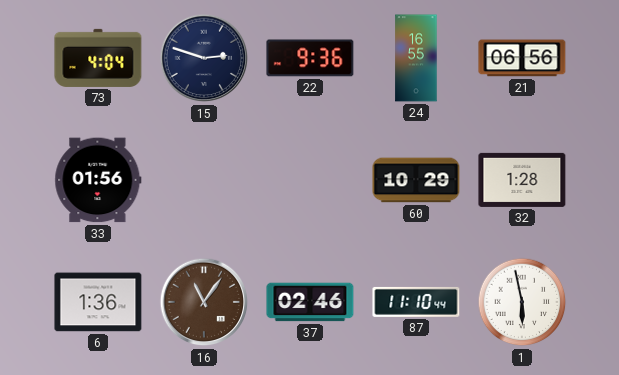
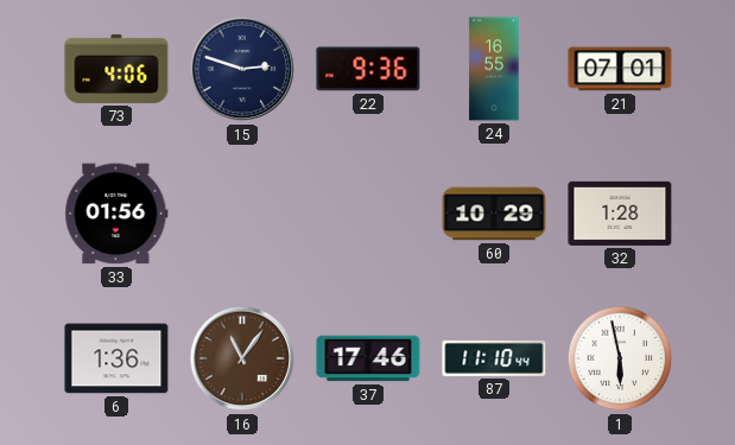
73: 4:04 -> 4:06
21: 06:56 -> 07:01
37: 02:46 -> 17:46
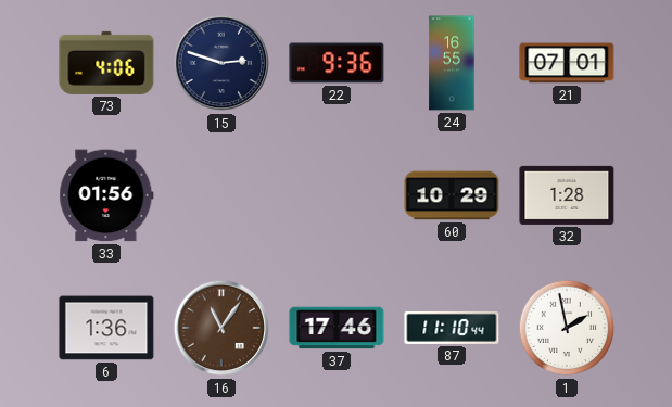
1: 5:58 -> 1:58
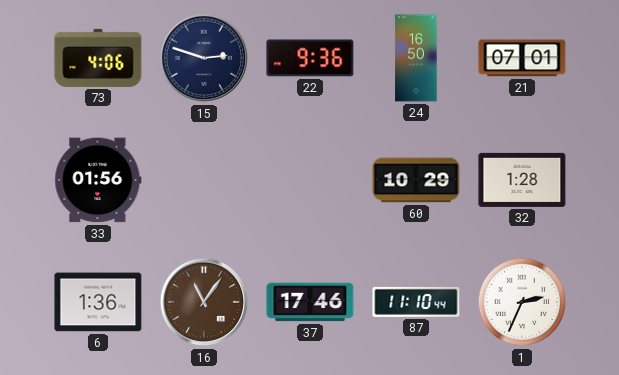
24: 16:55 -> 16:50
1: 1:58 -> 2:34
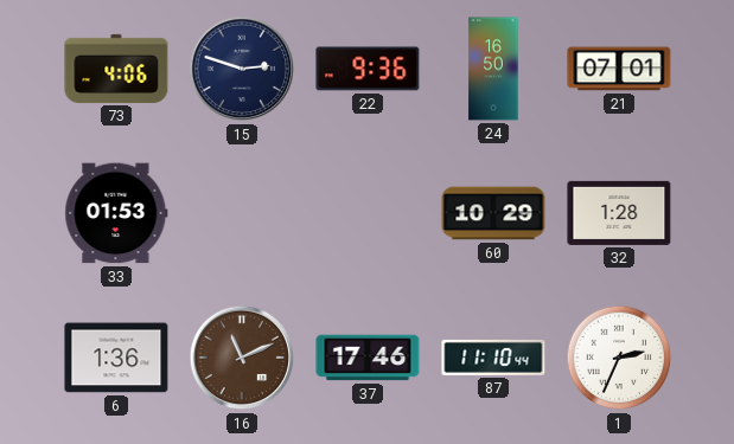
33: 01:56 -> 01:53
16: 11:06 -> 11:11
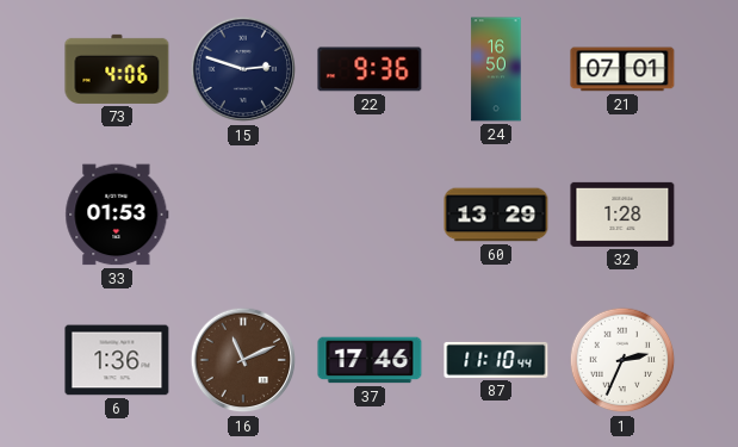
60: 10:29 -> 13:29
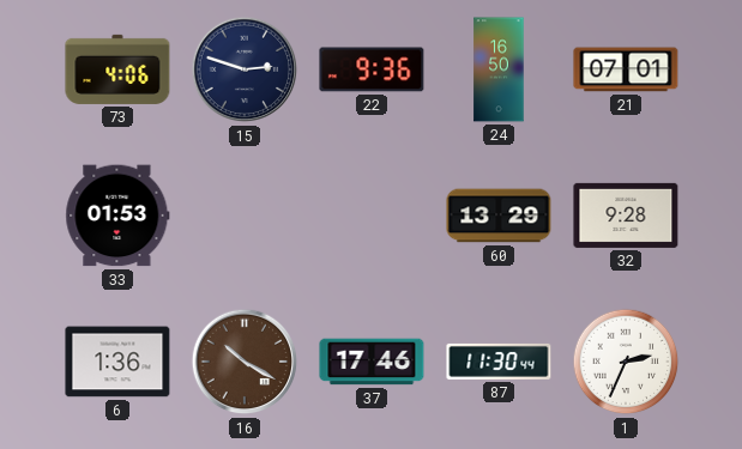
32: 1:28 -> 9:28
16: 11:11 -> 10:20
87: 11:10 -> 11:30
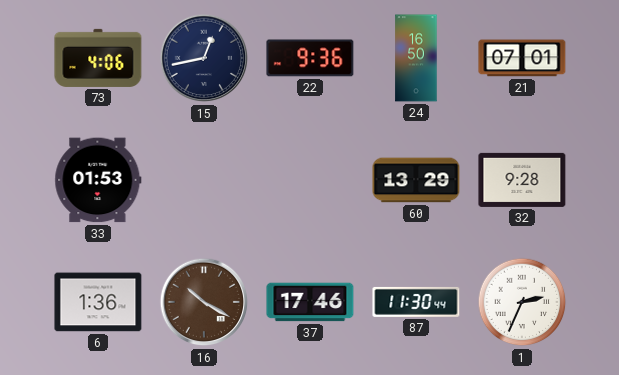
15: 2:48 -> 12:43
